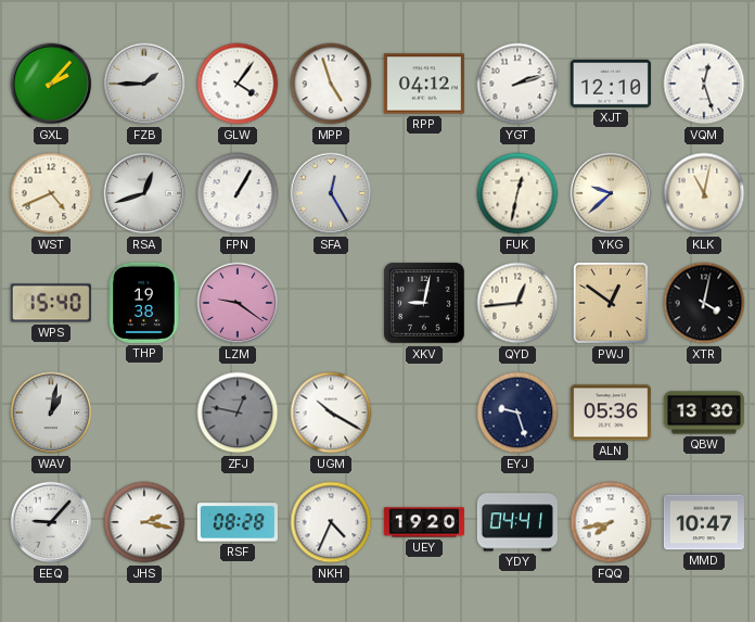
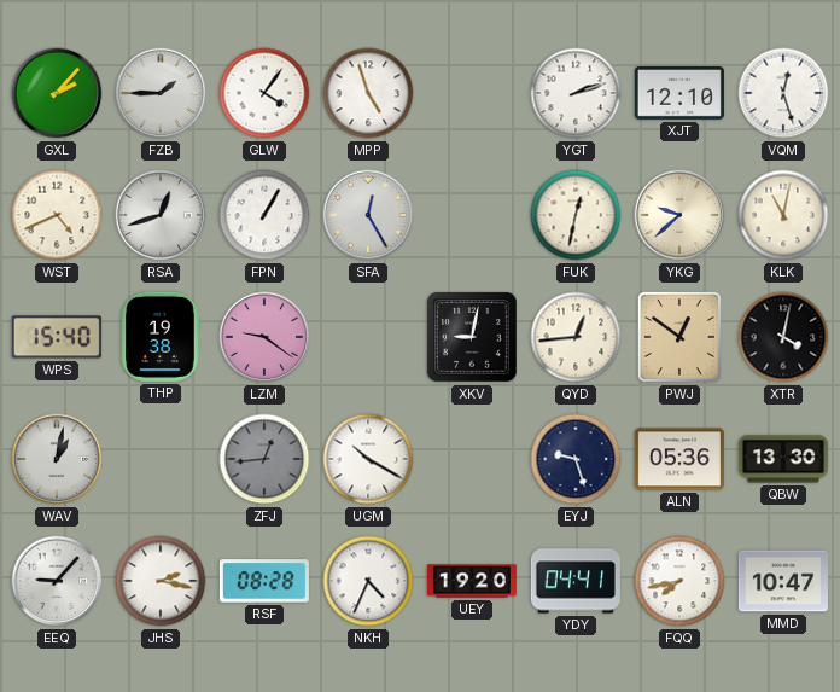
RPP: 04:12 -> none
ZFJ: 12:47 -> 12:44
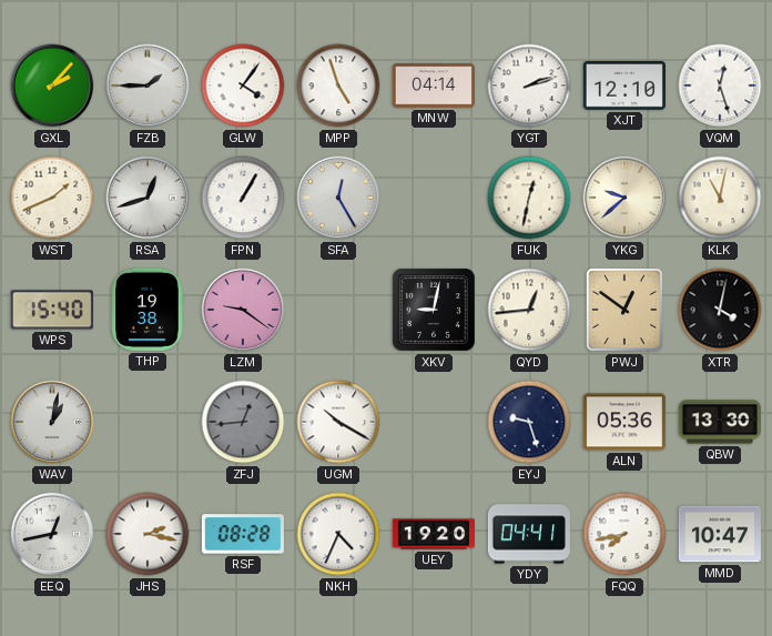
MNW: none -> 04:14
WST: 4:41 -> 1:41
EEQ: 9:07 -> 12:43
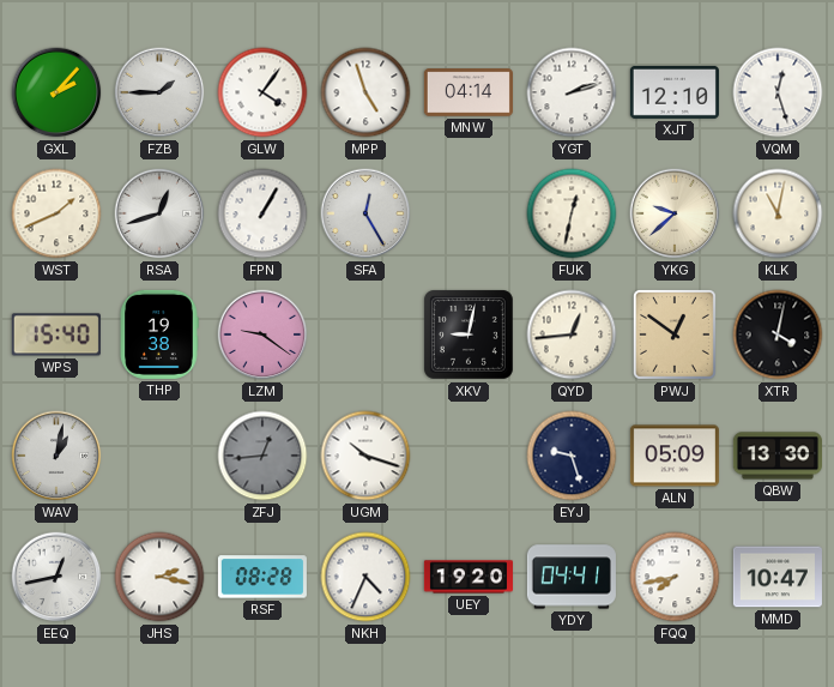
UGM: 10:20 -> 10:18
ALN: 05:36 -> 05:09
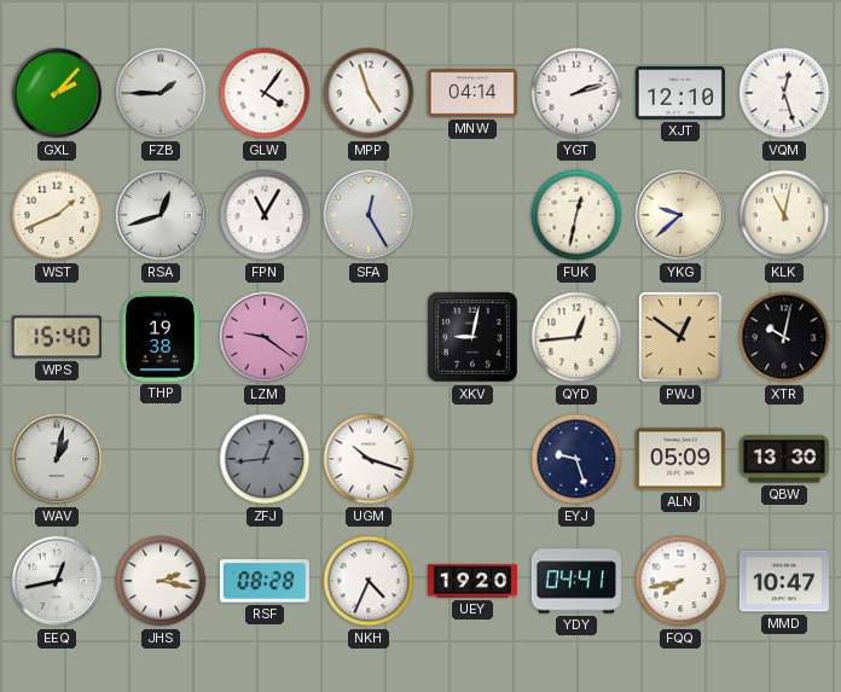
FPN: 1:05 -> 11:05
XTR: 4:02 -> 10:02
